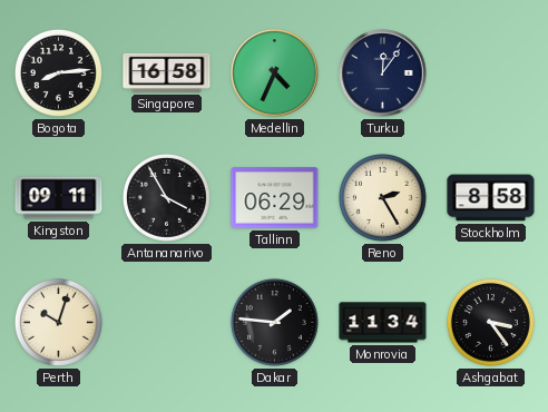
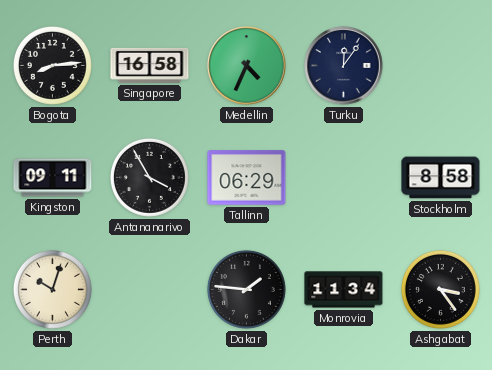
Reno: 2:25 -> none
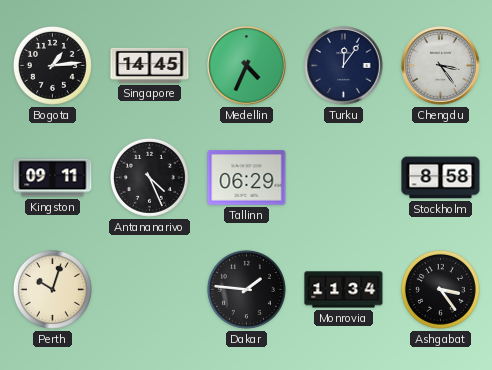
Bogota: 8:14 -> 1:14
Singapore: 16:58 -> 14:45
Chengdu: none -> 3:24
Antananarivo: 3:55 -> 4:26
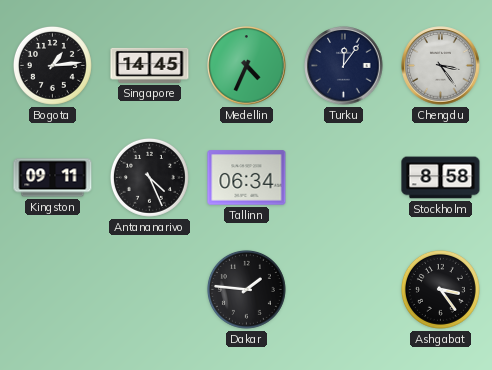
Tallinn: 06:29 -> 06:34
Perth: 10:03 -> none
Monrovia: 11:34 -> none
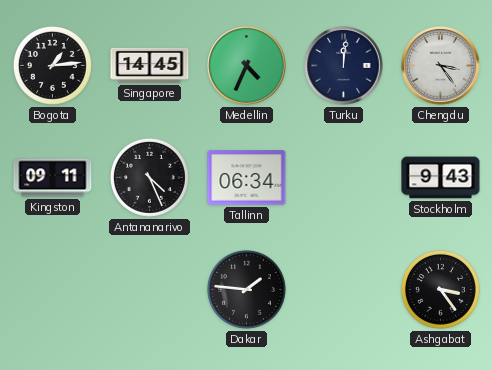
Turku: 12:06 -> 12:01
Stockholm: 8:58 -> 9:43
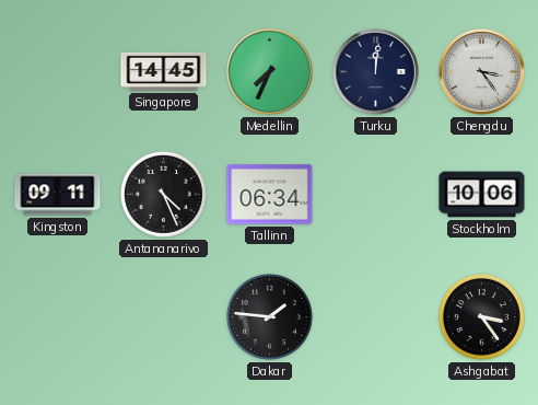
Bogota: 1:14 -> none
Medellin: 4:34 -> 7:34
Stockholm: 9:43 -> 10:06
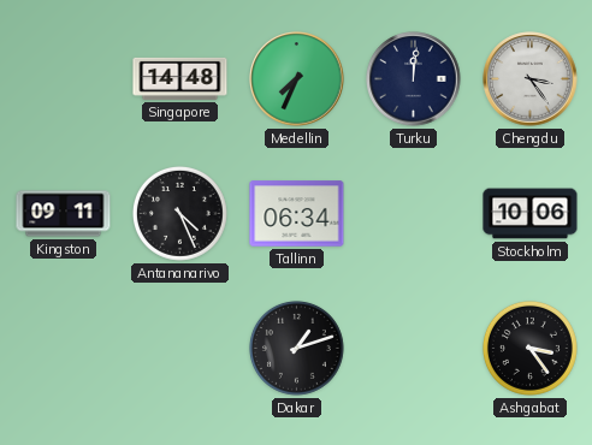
Singapore: 14:45 -> 14:48
Dakar: 1:46 -> 1:12
